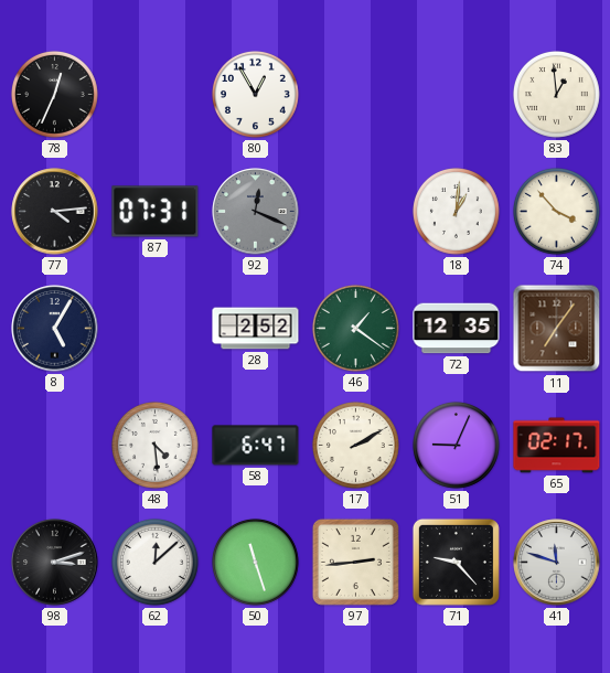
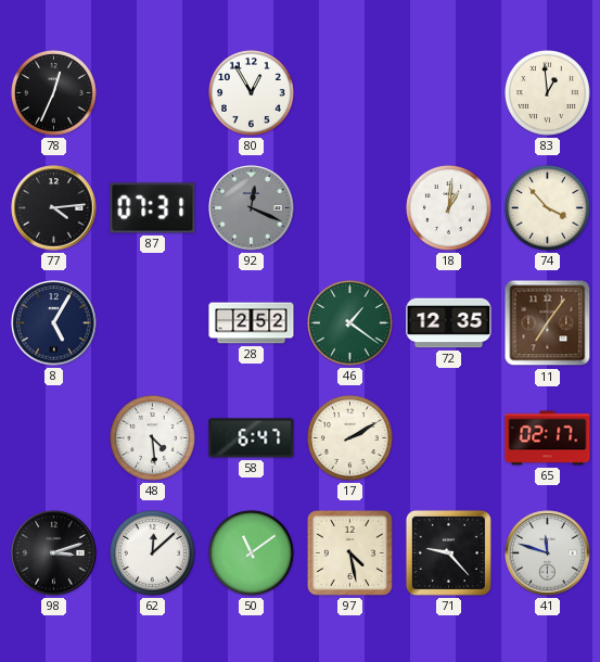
51: 9:04 -> none
50: 11:27 -> 11:09
97: 2:44 -> 4:28
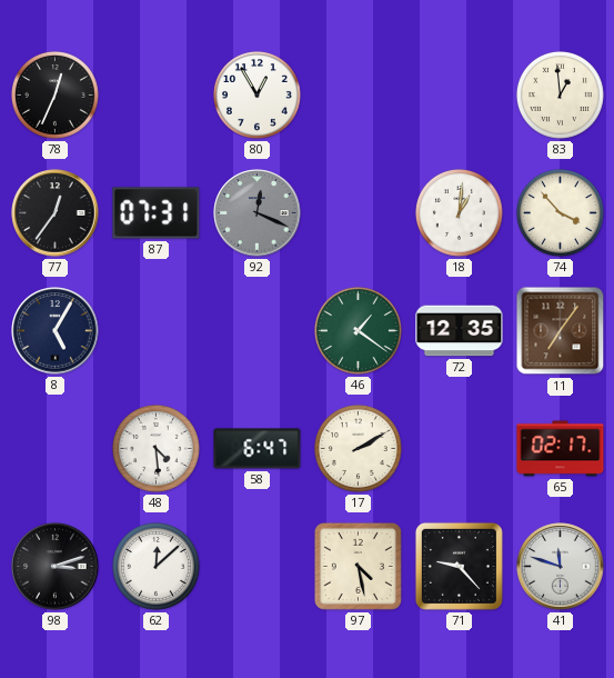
77: 4:14 -> 12:36
28: 2:52 -> none
50: 11:09 -> none
